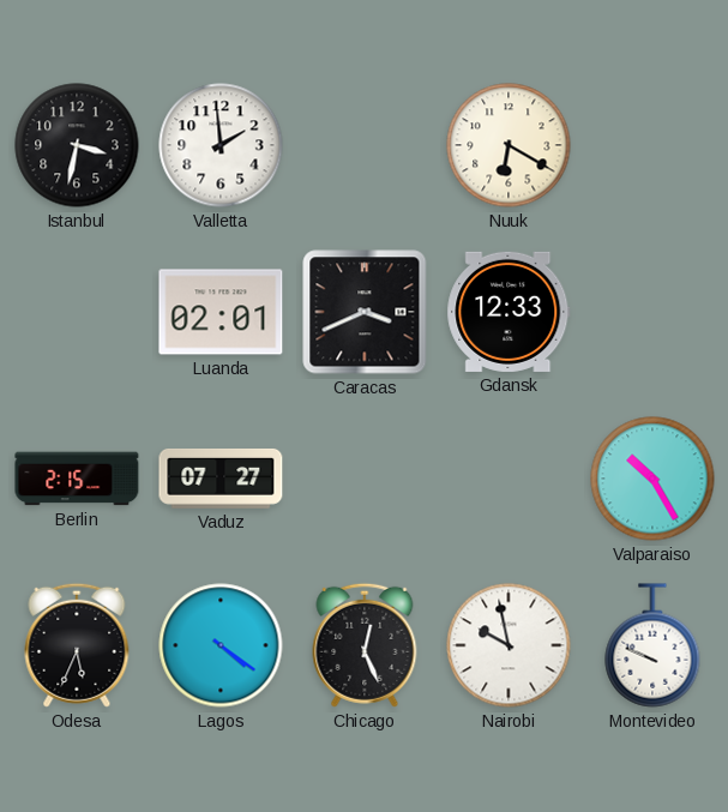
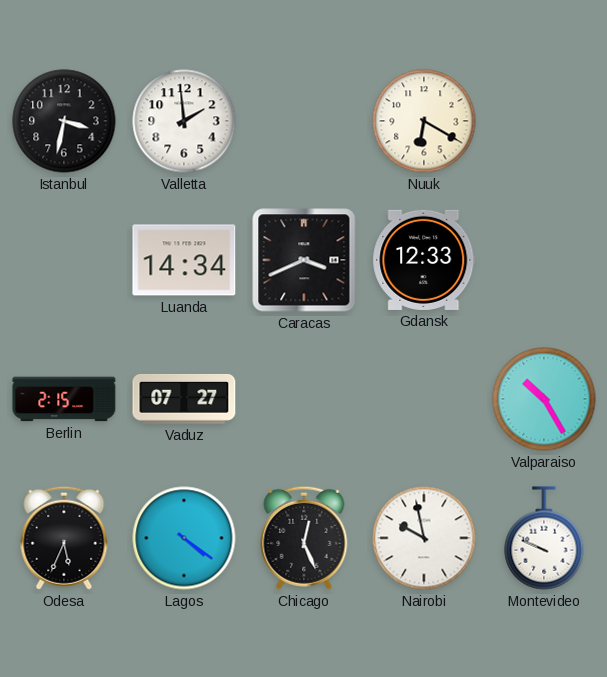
Luanda: 02:01 -> 14:34
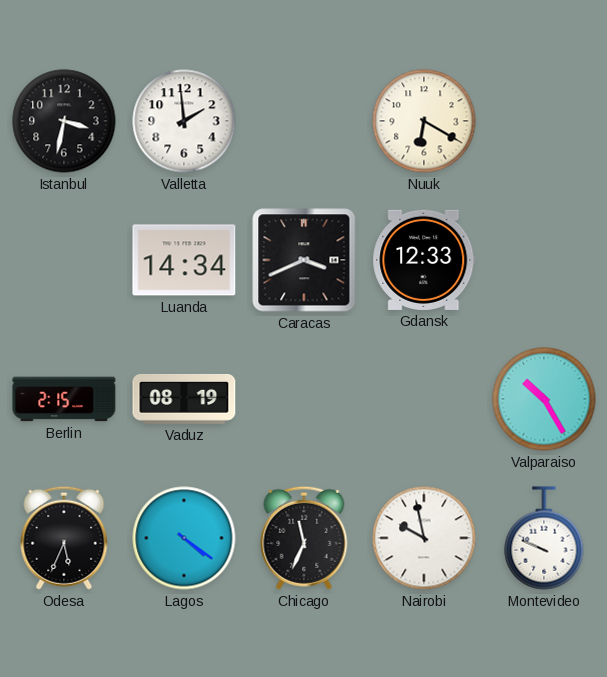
Vaduz: 07:27 -> 08:19
Chicago: 12:26 -> 11:34
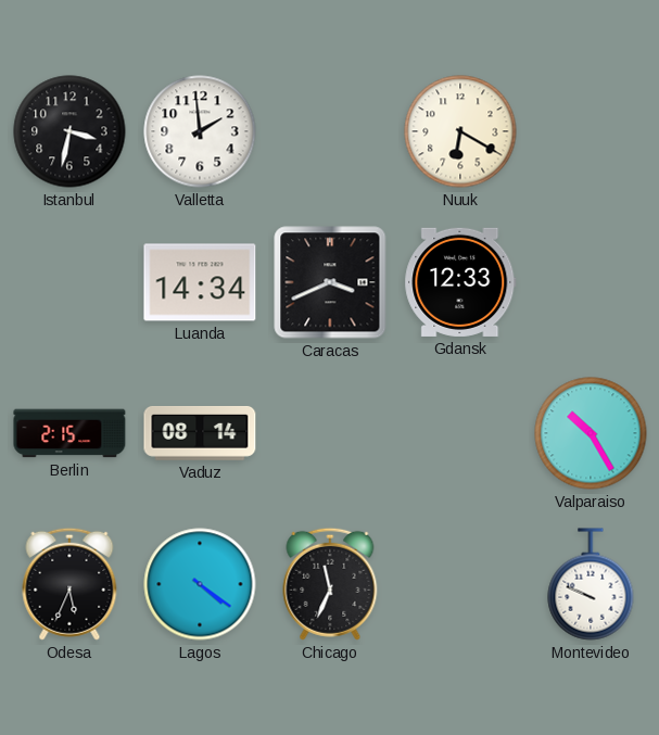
Vaduz: 08:19 -> 08:14
Nairobi: 9:58 -> none
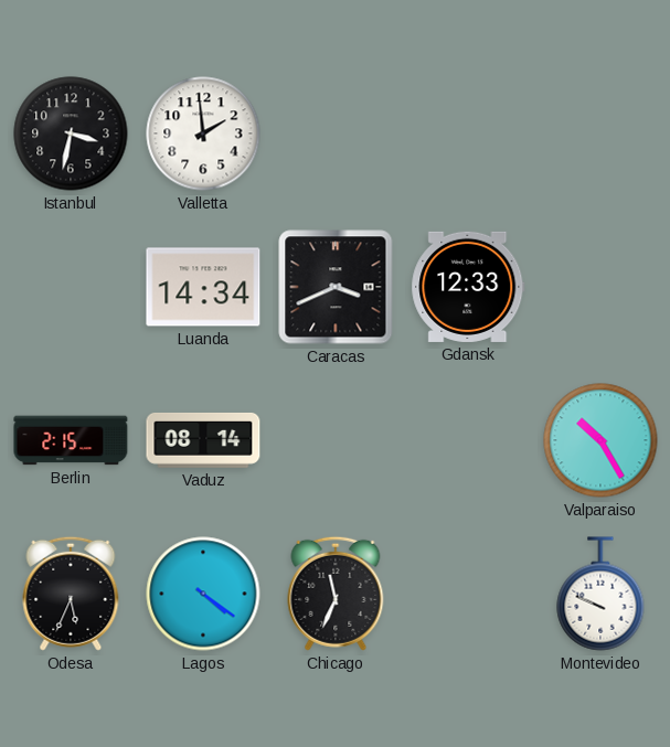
Nuuk: 6:20 -> none
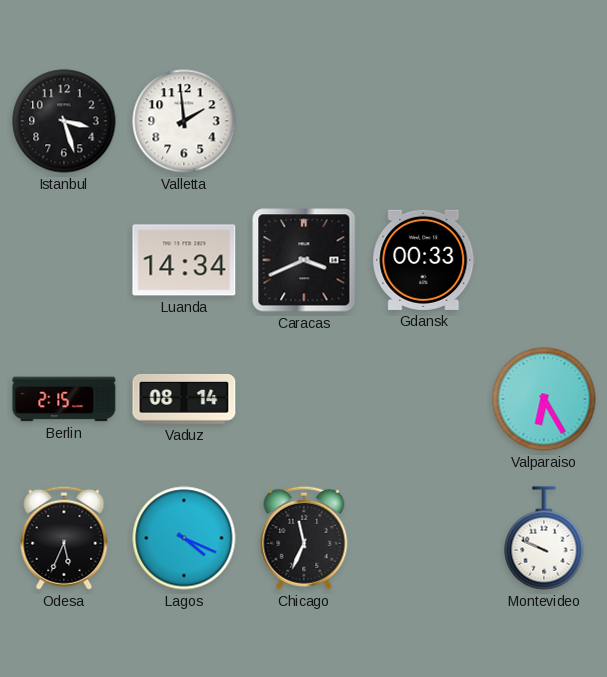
Istanbul: 3:32 -> 3:27
Gdansk: 12:33 -> 00:33
Valparaiso: 10:25 -> 6:25
Lagos: 4:21 -> 4:19
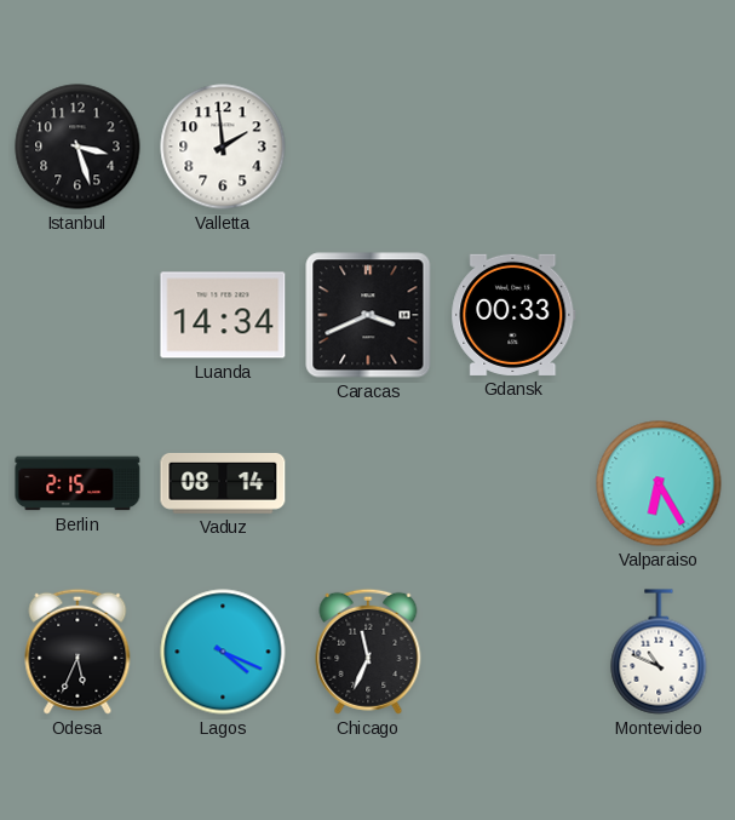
Montevideo: 9:49 -> 10:49
